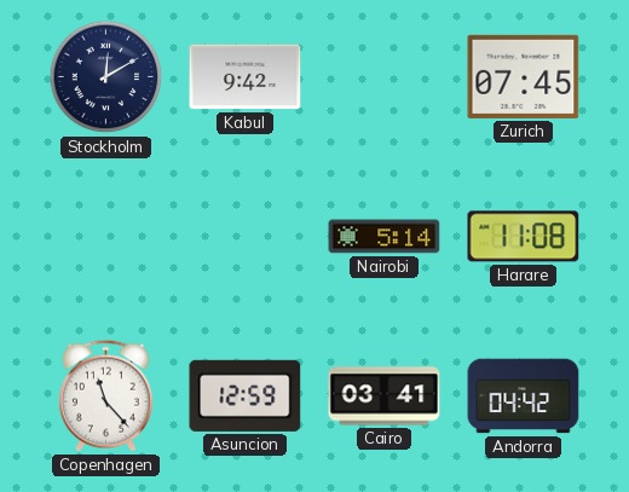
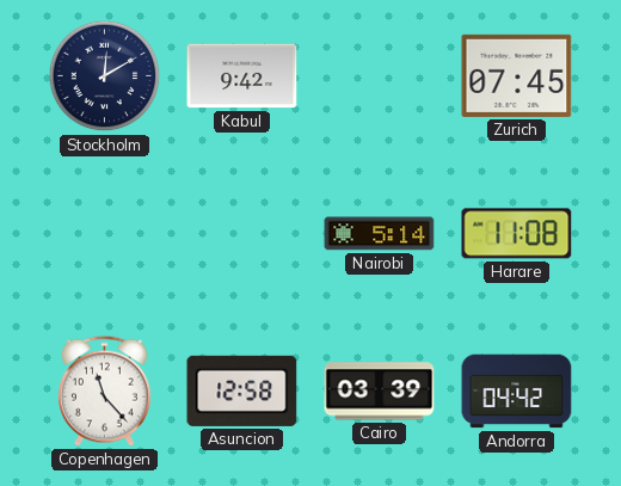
Asuncion: 12:59 -> 12:58
Cairo: 03:41 -> 03:39
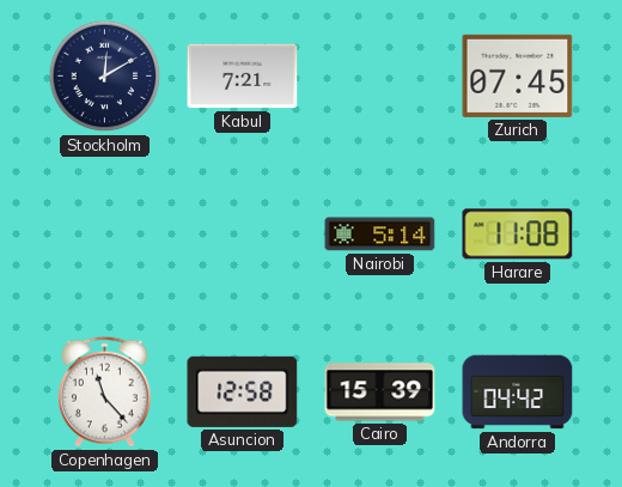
Kabul: 9:42 -> 7:21
Cairo: 03:39 -> 15:39
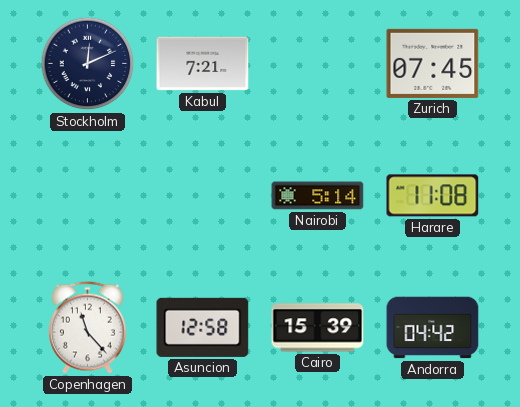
Stockholm: 12:10 -> 12:11
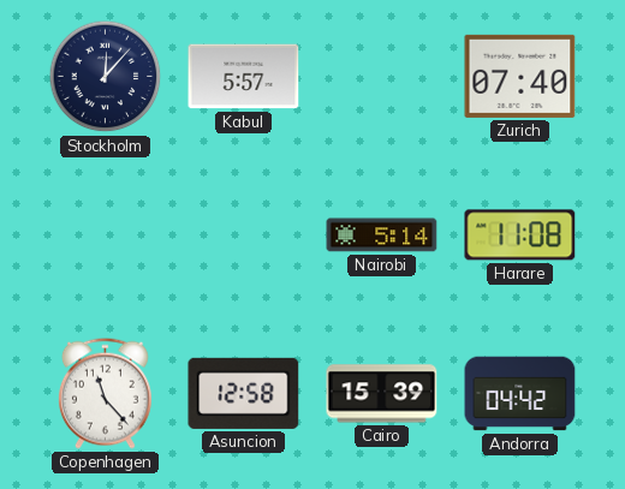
Stockholm: 12:11 -> 12:07
Kabul: 7:21 -> 5:57
Zurich: 07:45 -> 07:40
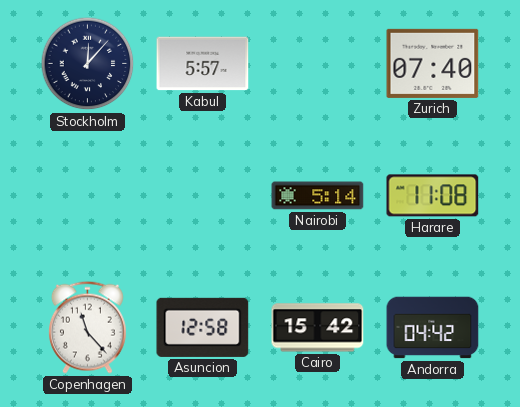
Cairo: 15:39 -> 15:42
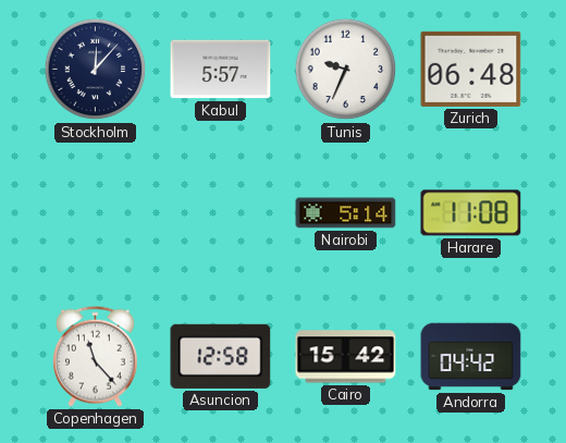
Tunis: none -> 9:34
Zurich: 07:40 -> 06:48
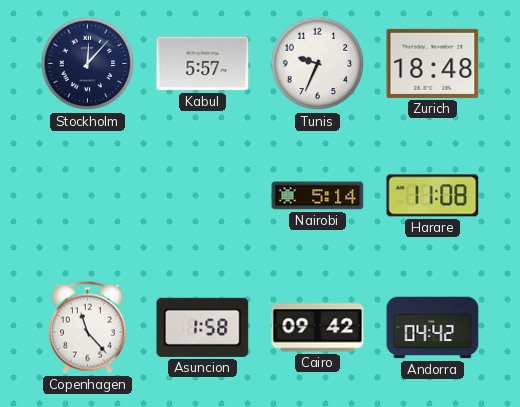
Zurich: 06:48 -> 18:48
Asuncion: 12:58 -> 1:58
Cairo: 15:42 -> 09:42
